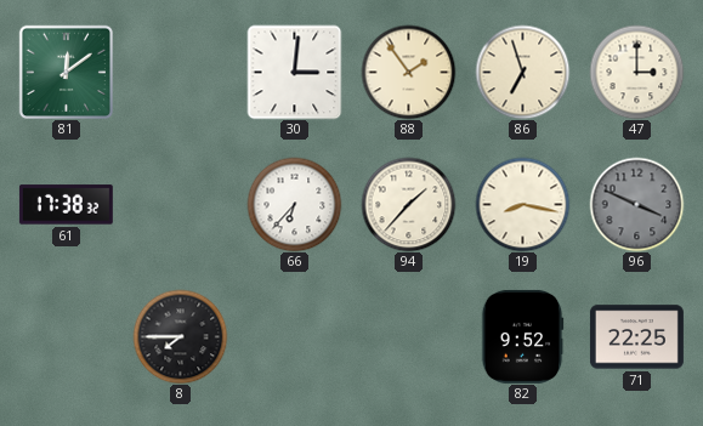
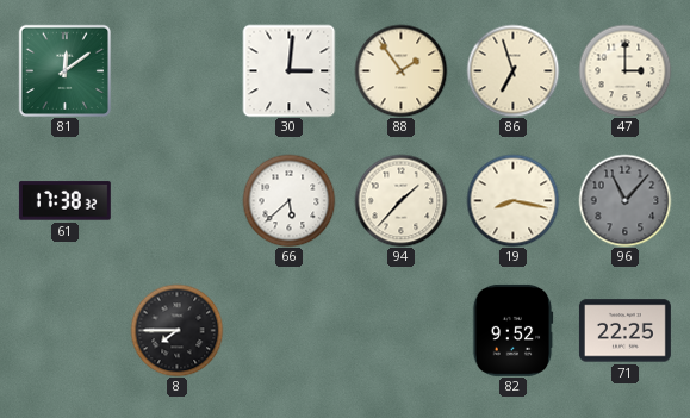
66: 6:37 -> 5:38
96: 3:49 -> 11:07
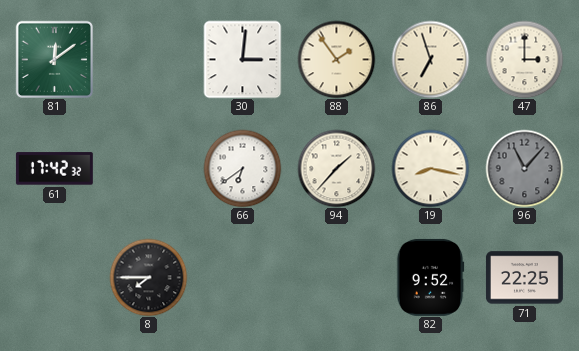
61: 17:38 -> 17:42
66: 5:38 -> 6:39
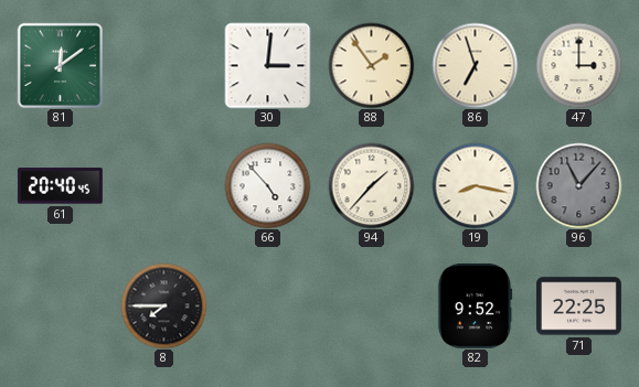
61: 17:42 -> 20:40
66: 6:39 -> 4:53
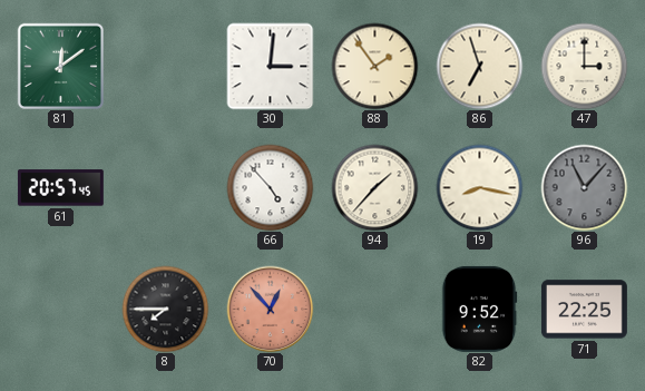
61: 20:40 -> 20:57
70: none -> 12:53
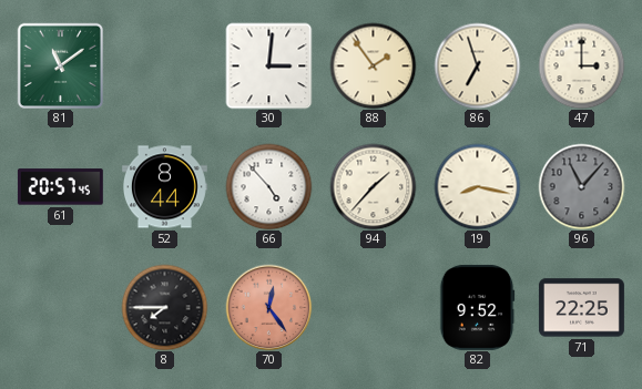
81: 12:09 -> 11:09
52: none -> 8:44
70: 12:53 -> 12:24
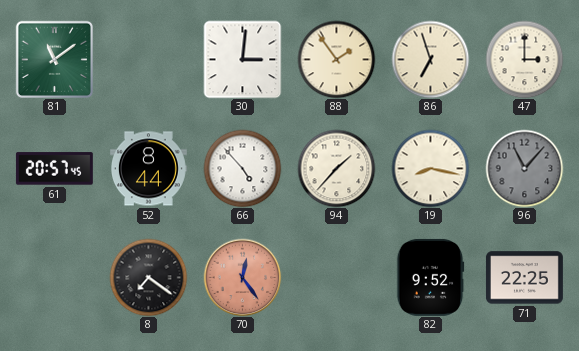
8: 7:45 -> 7:21
